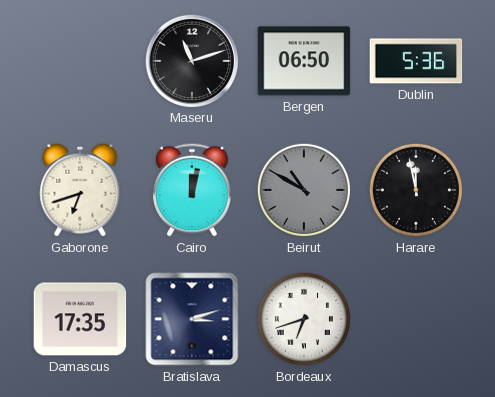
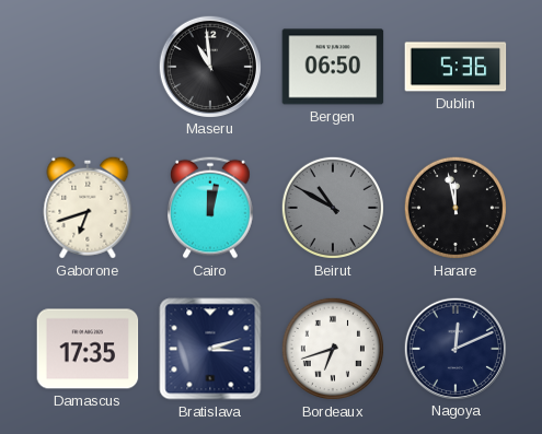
Maseru: 11:12 -> 10:59
Nagoya: none -> 12:11
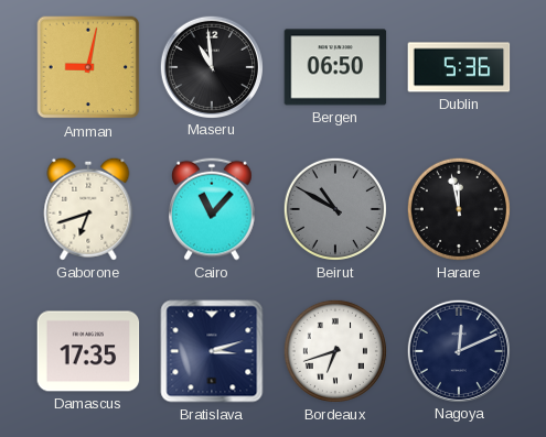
Amman: none -> 9:02
Cairo: 12:02 -> 11:07
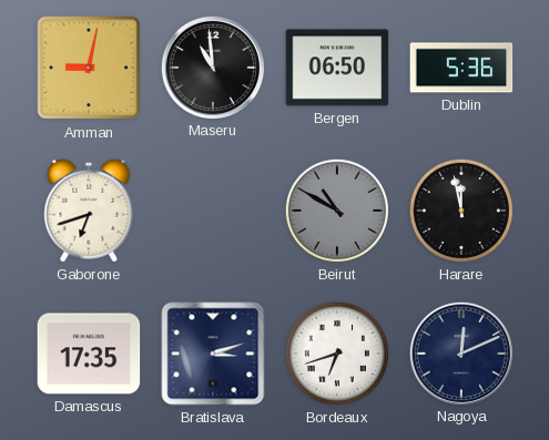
Cairo: 11:07 -> none
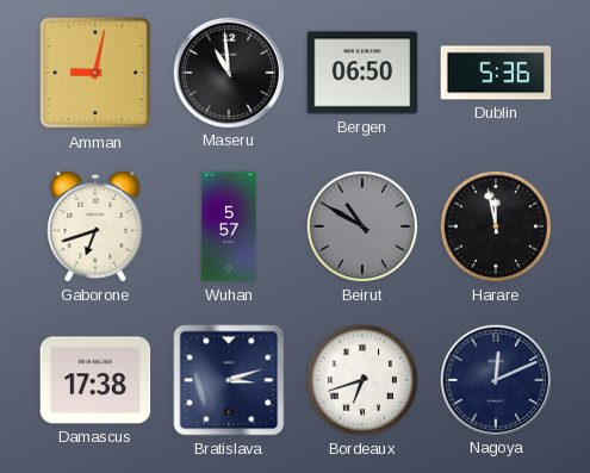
Wuhan: none -> 5:57
Damascus: 17:35 -> 17:38
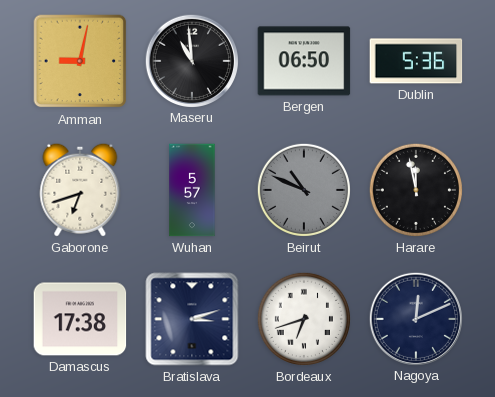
Beirut: 10:50 -> 10:49
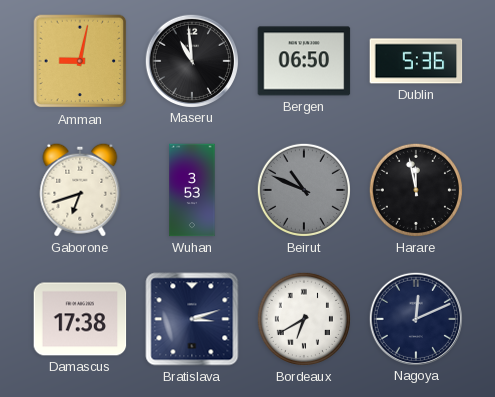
Wuhan: 5:57 -> 3:53
Bordeaux: 6:42 -> 6:40
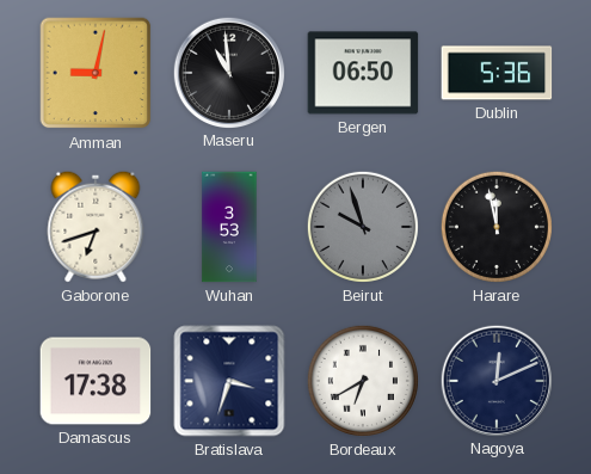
Beirut: 10:49 -> 9:57
Bratislava: 3:12 -> 3:33
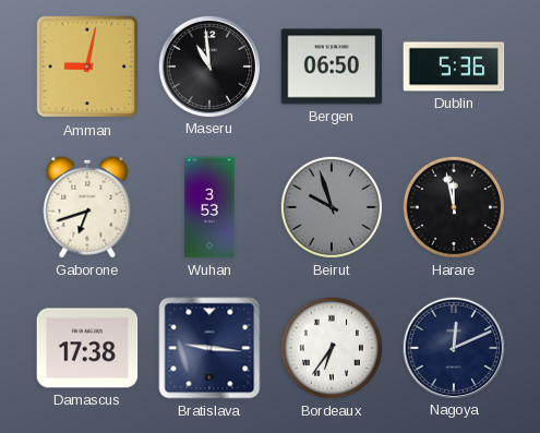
Bratislava: 3:33 -> 9:16
Bordeaux: 6:40 -> 6:36
